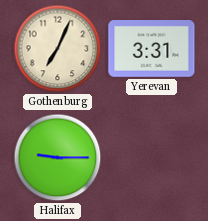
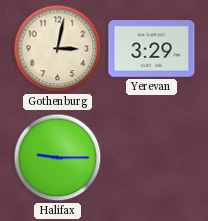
Gothenburg: 7:04 -> 3:02
Yerevan: 3:31 -> 3:29
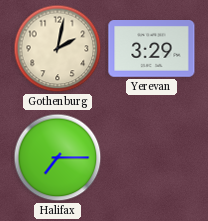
Gothenburg: 3:02 -> 2:02
Halifax: 9:15 -> 7:15
